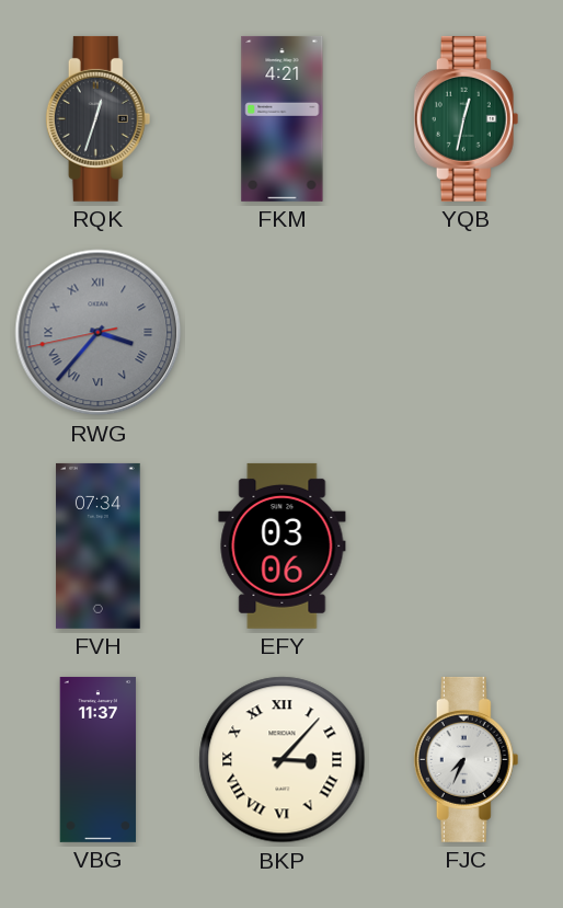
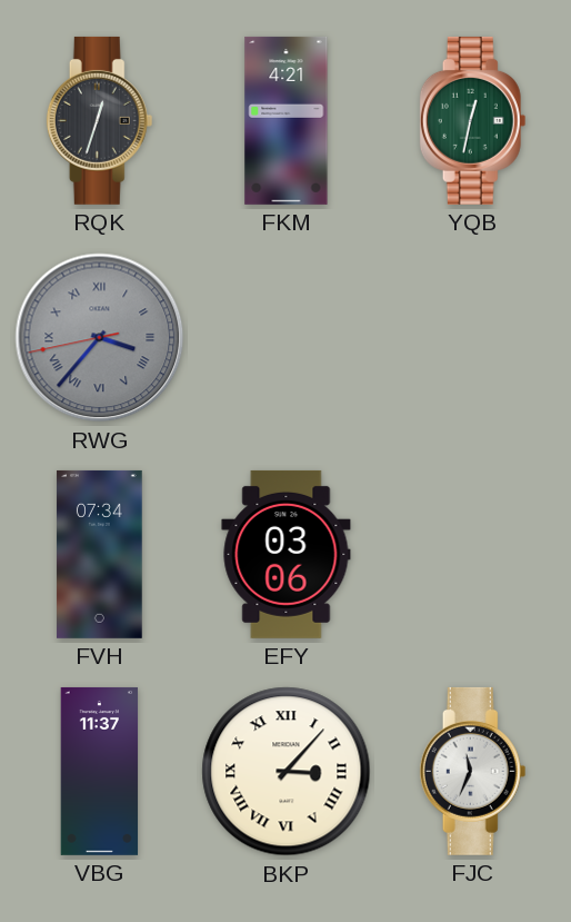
FJC: 7:34 -> 11:34
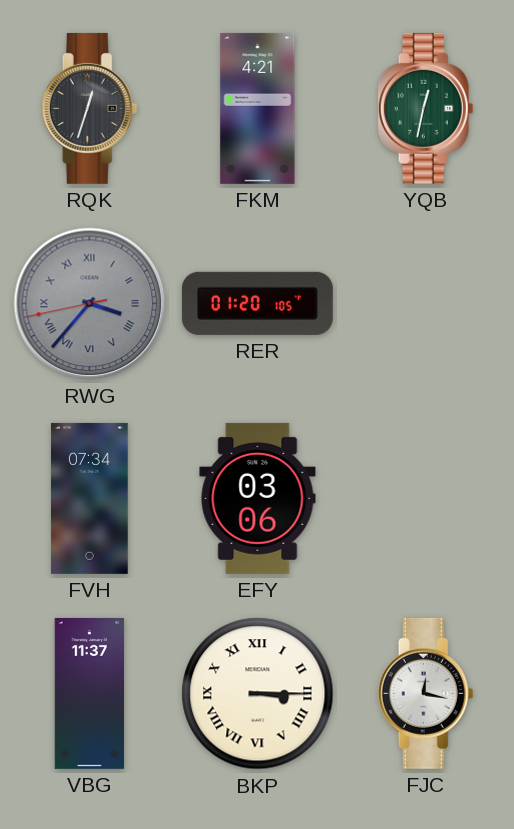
RER: none -> 01:20
BKP: 3:07 -> 3:15
FJC: 11:34 -> 12:17
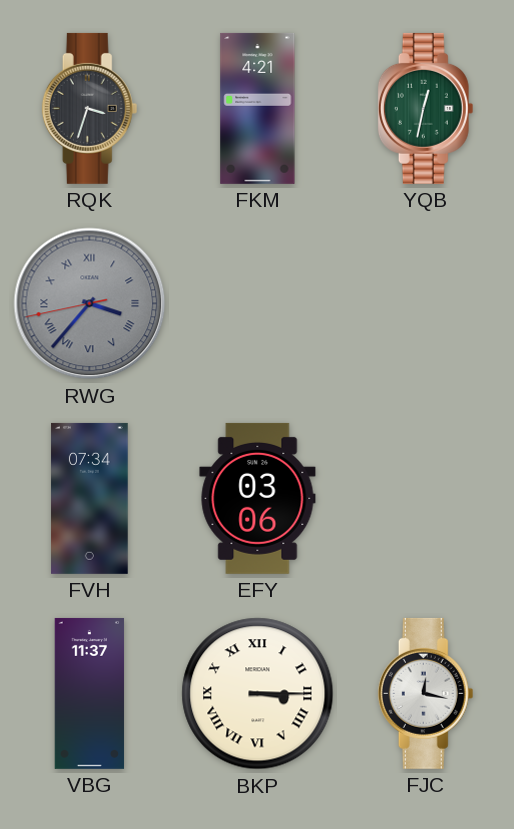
RQK: 12:33 -> 3:33
RER: 01:20 -> none
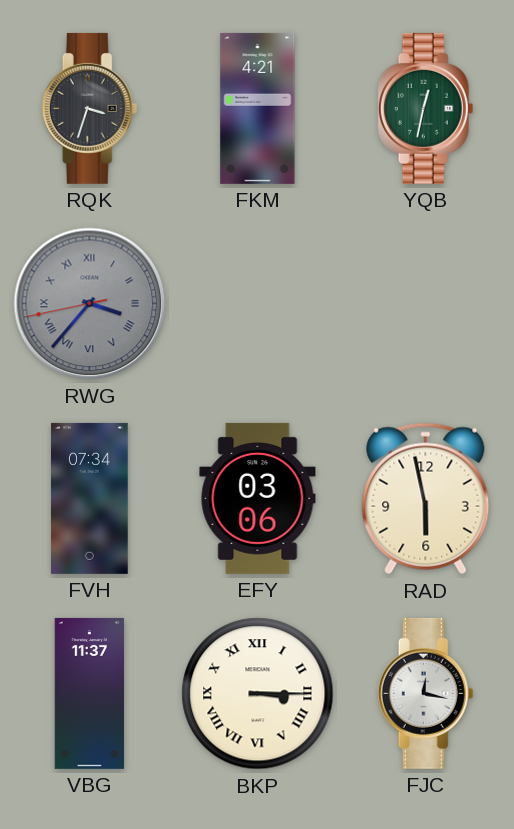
RAD: none -> 5:58
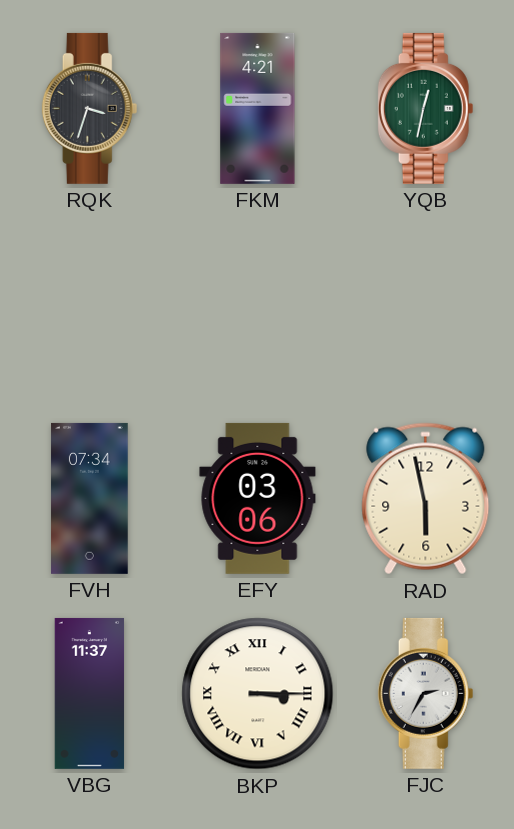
RWG: 3:36 -> none
FJC: 12:17 -> 2:35
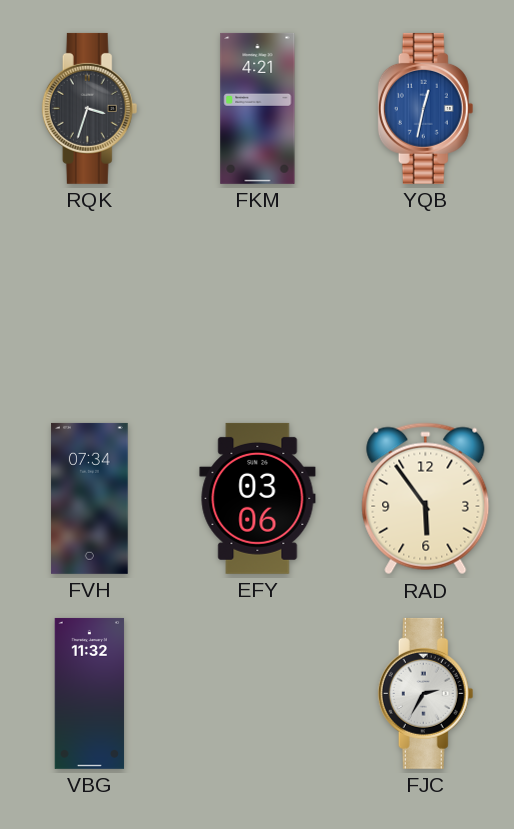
YQB dial: green -> blue
RAD: 5:58 -> 5:54
VBG: 11:37 -> 11:32
BKP: 3:15 -> none
